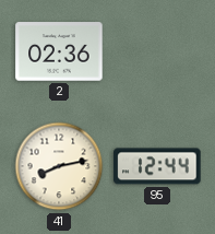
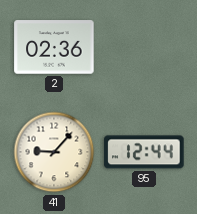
41: 8:13 -> 9:07
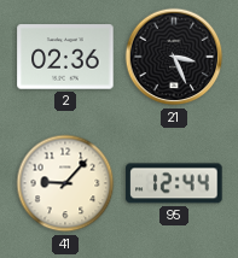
21: none -> 3:26
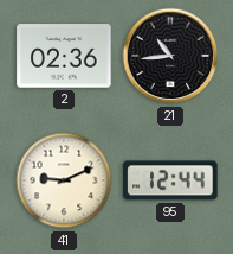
21: 3:26 -> 10:44
41: 9:07 -> 9:11
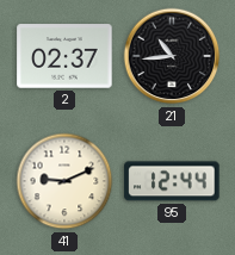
2: 02:36 -> 02:37
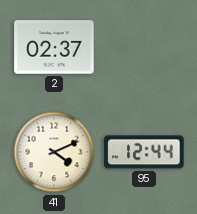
21: 10:44 -> none
41: 9:11 -> 4:11
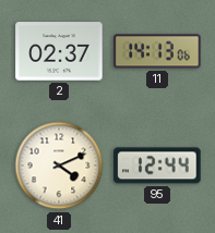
11: none -> 14:13
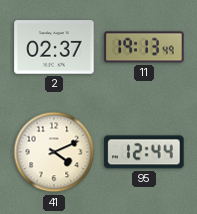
11: 14:13 -> 19:13
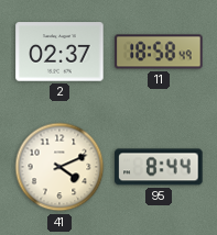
11: 19:13 -> 18:58
95: 12:44 -> 8:44
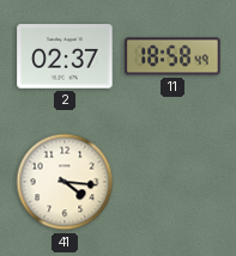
41: 4:11 -> 4:16
95: 8:44 -> none
